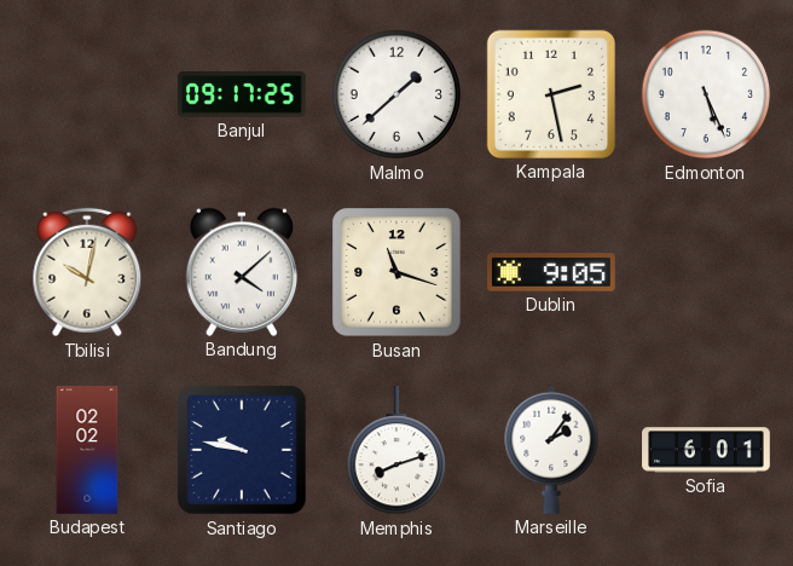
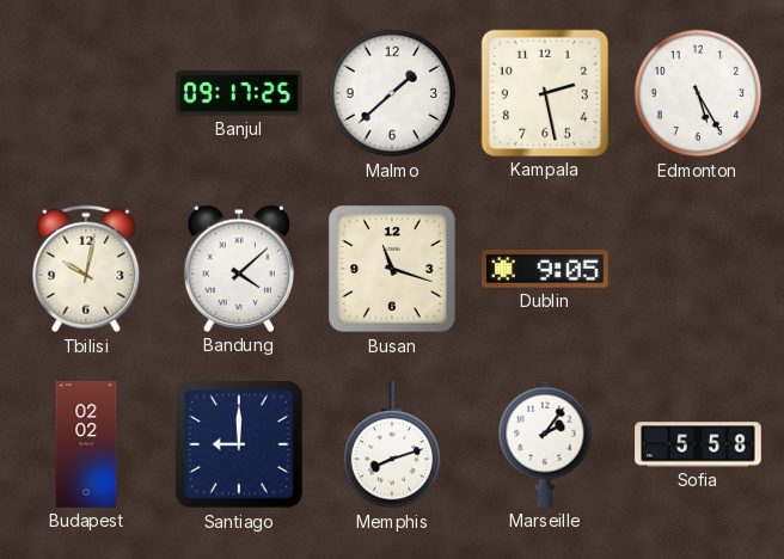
Edmonton: 5:26 -> 5:25
Santiago: 9:47 -> 9:00
Sofia: 6:01 -> 5:58
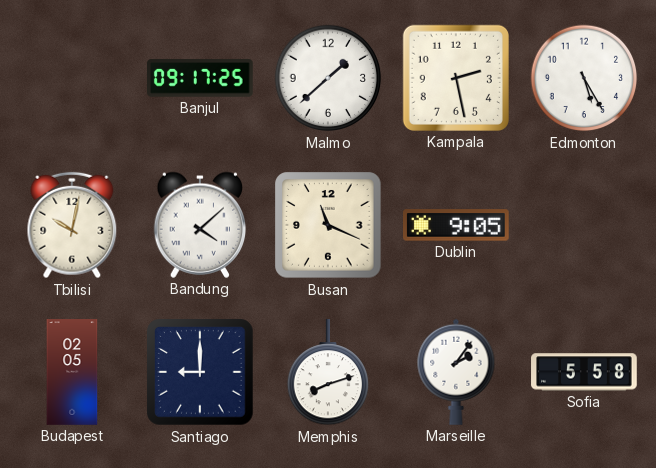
Busan: 11:18 -> 11:19
Budapest: 02:02 -> 02:05
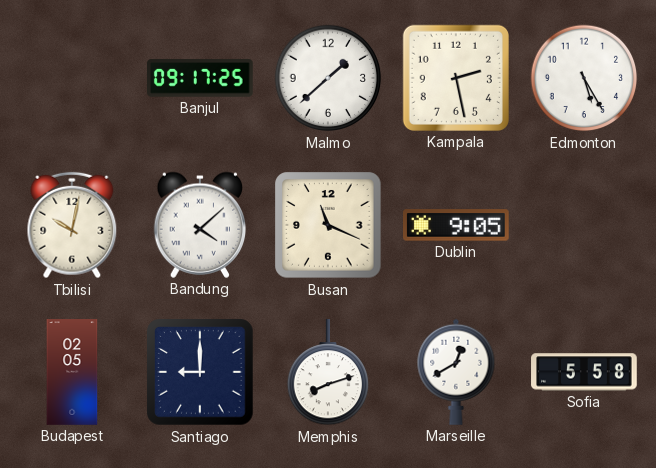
Marseille: 2:06 -> 12:40
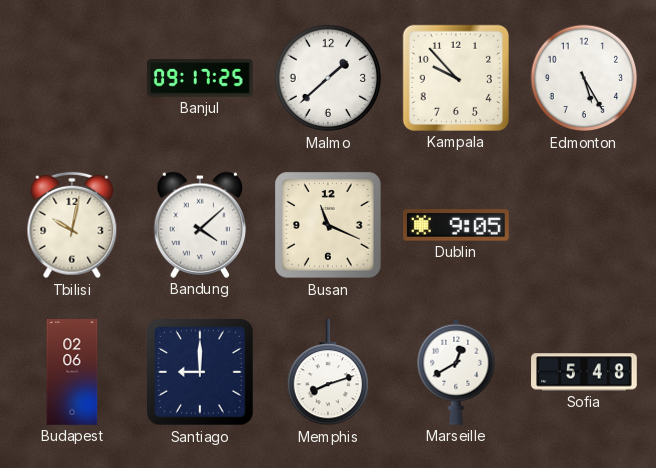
Kampala: 2:28 -> 9:53
Budapest: 02:05 -> 02:06
Sofia: 5:58 -> 5:48
